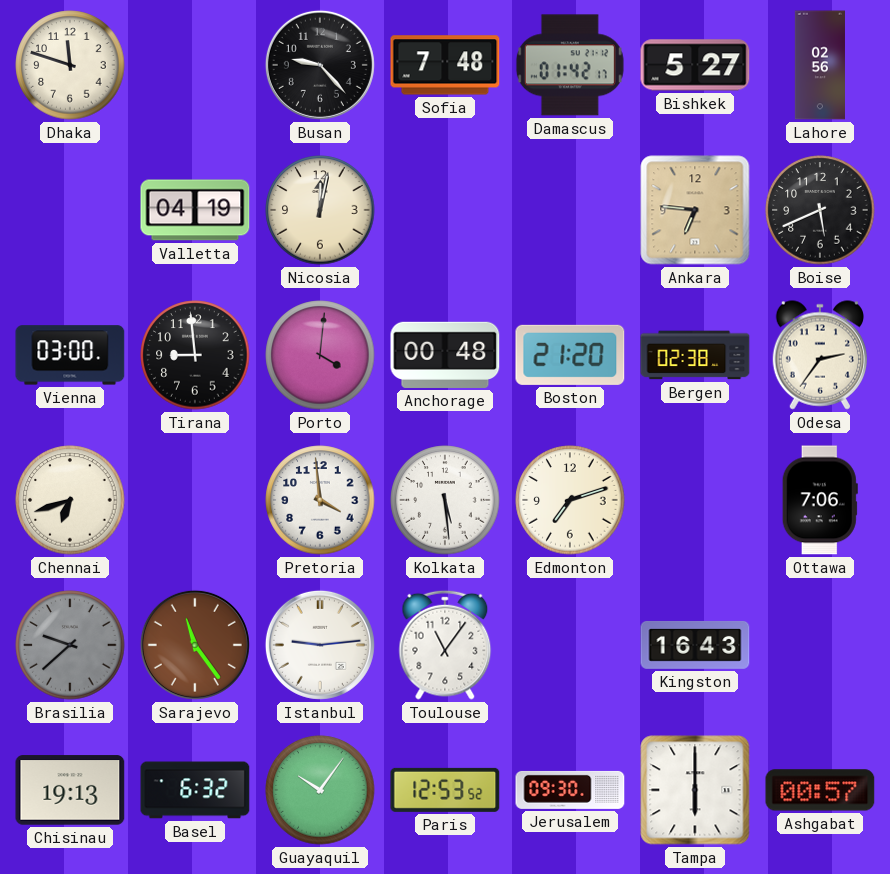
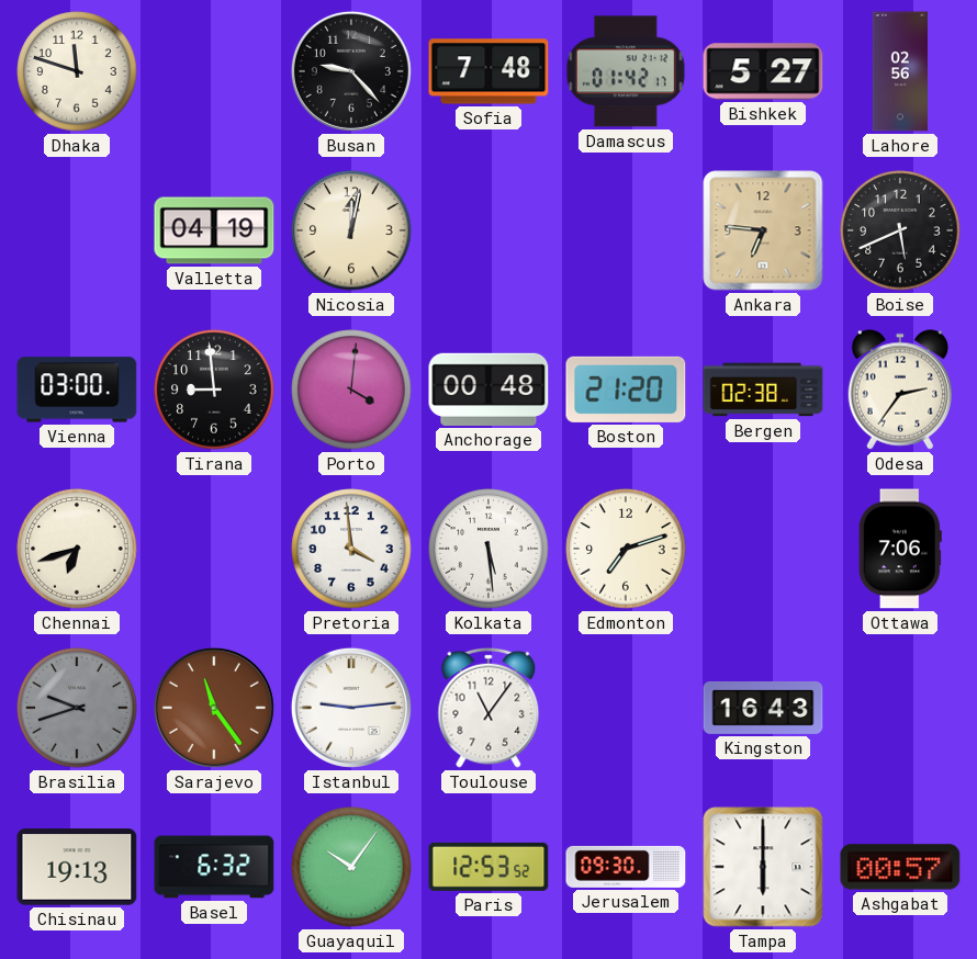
Brasilia: 9:38 -> 9:42
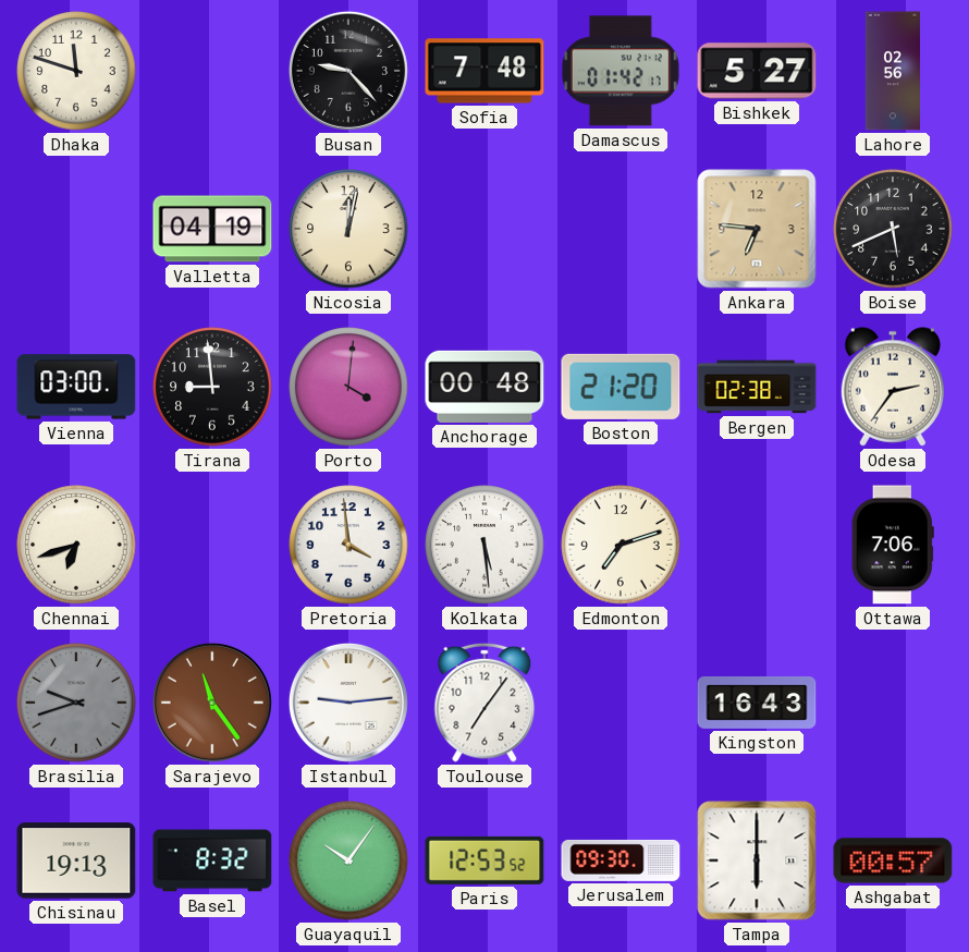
Toulouse: 11:06 -> 7:06
Basel: 6:32 -> 8:32
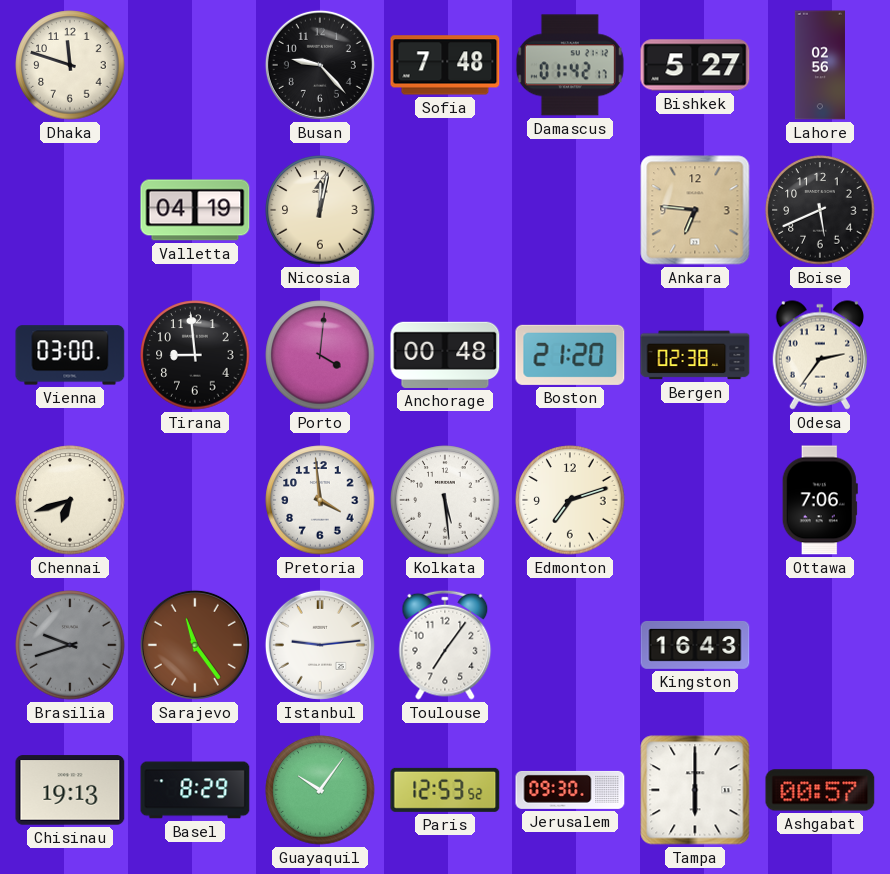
Basel: 8:32 -> 8:29
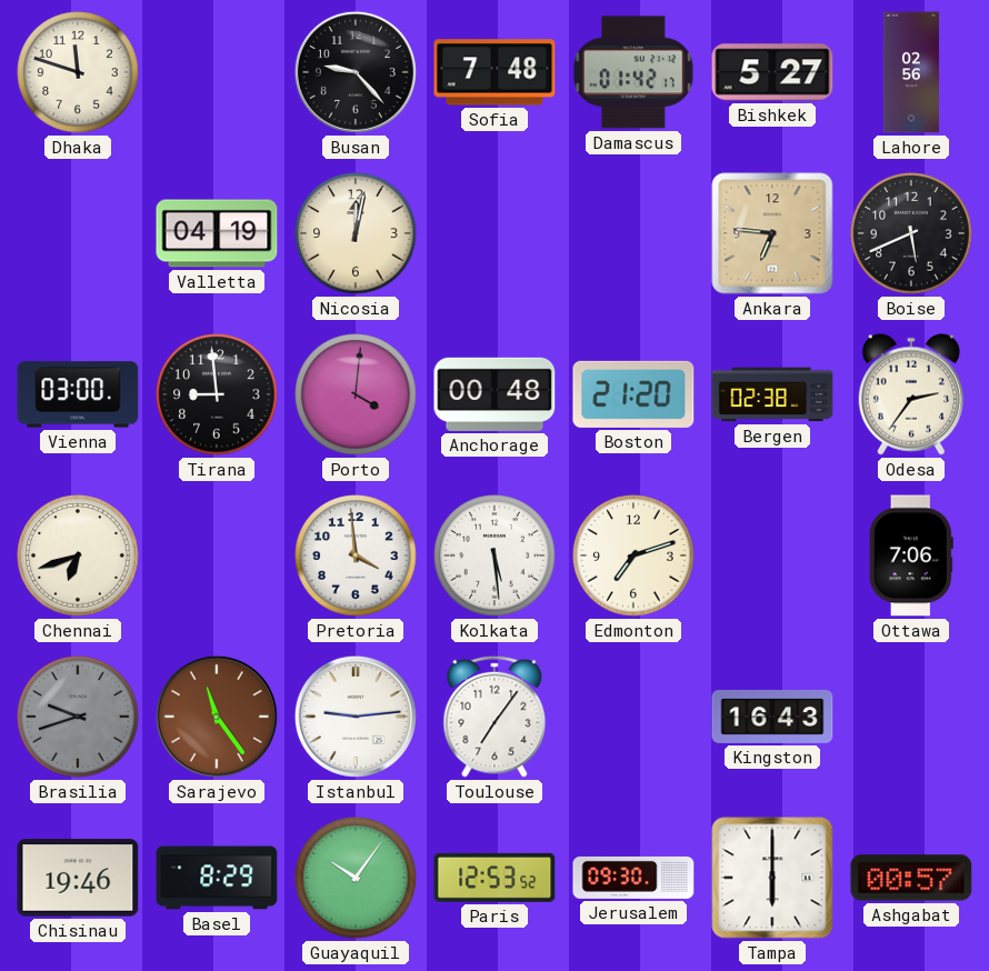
Chisinau: 19:13 -> 19:46
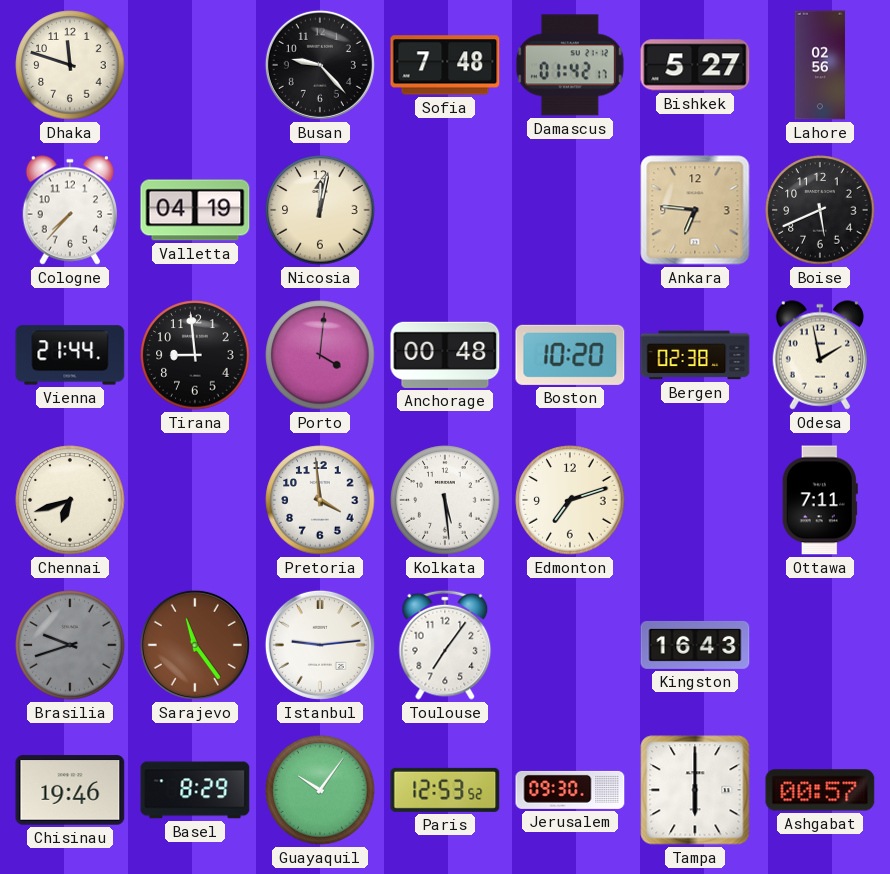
Cologne: none -> 7:37
Vienna: 03:00 -> 21:44
Boston: 21:20 -> 10:20
Odesa: 2:36 -> 1:58
Ottawa: 7:06 -> 7:11
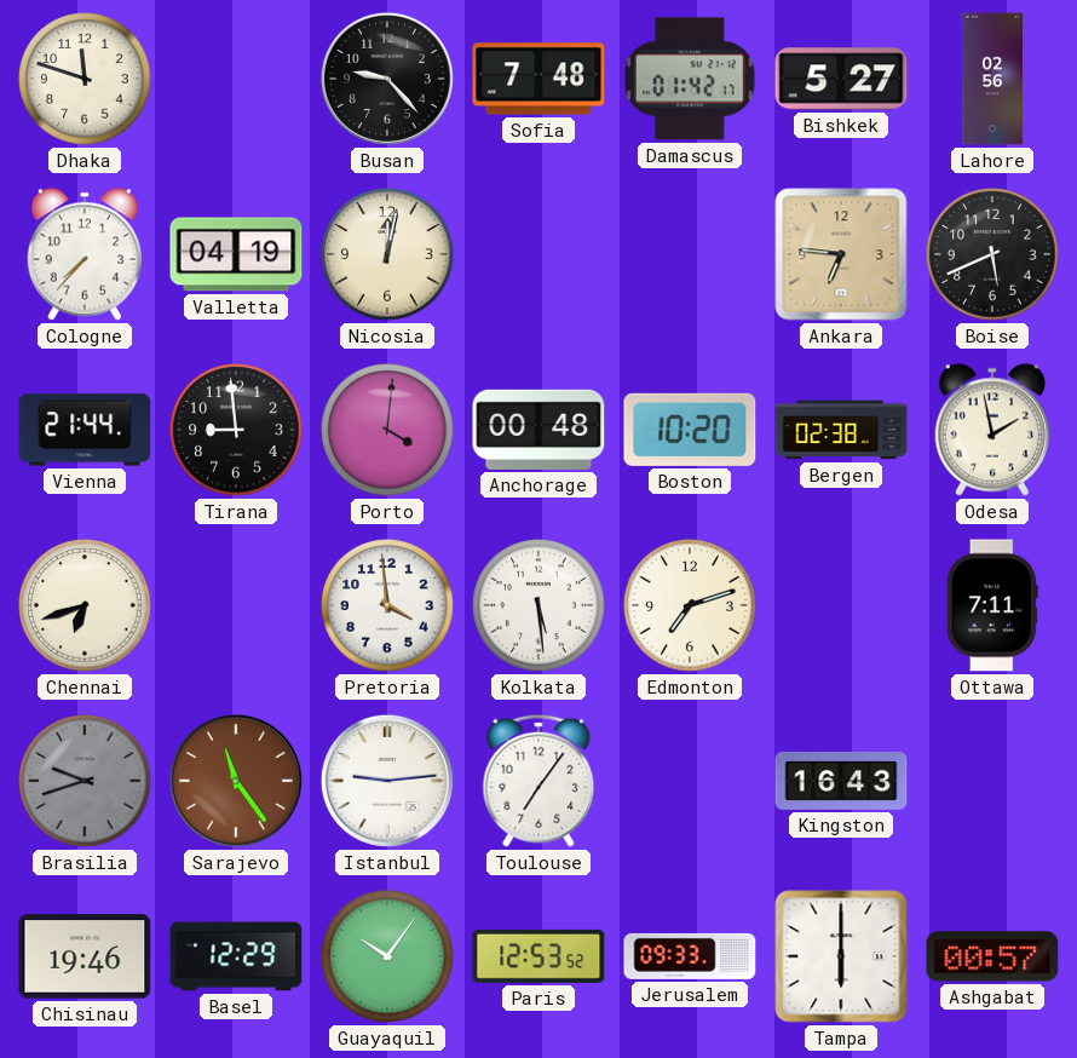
Basel: 8:29 -> 12:29
Jerusalem: 09:30 -> 09:33
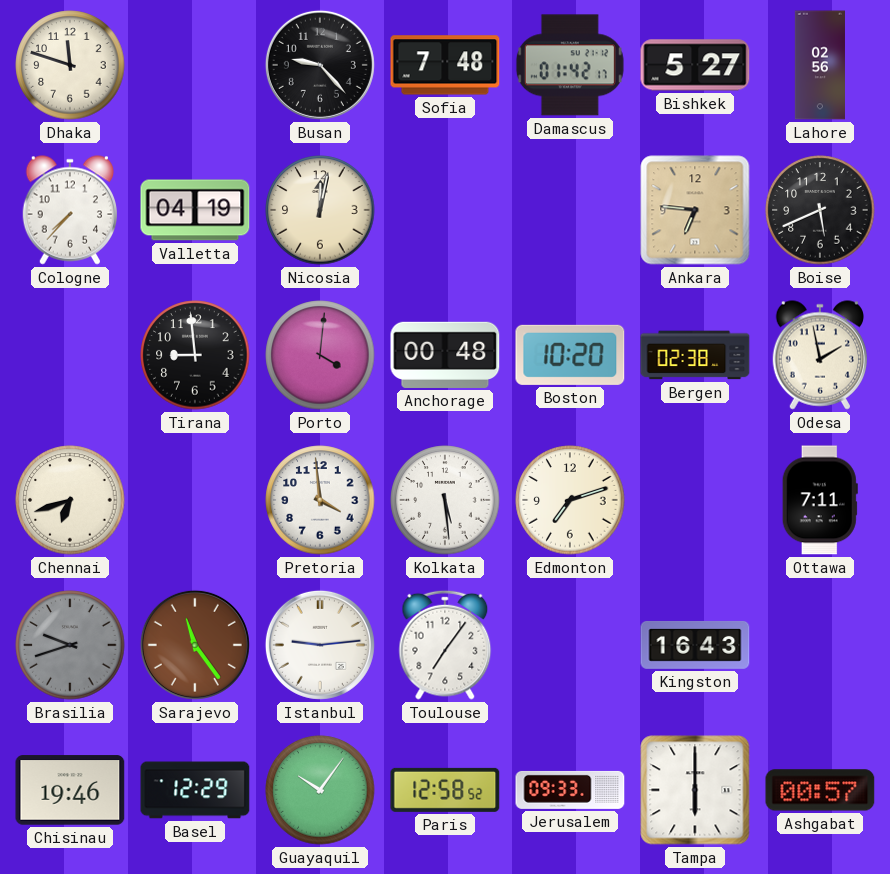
Vienna: 21:44 -> none
Paris: 12:53 -> 12:58
